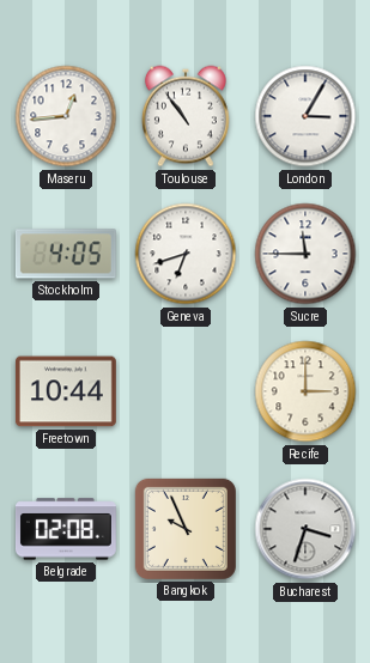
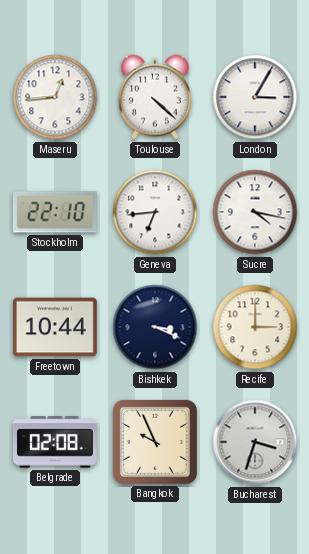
Toulouse: 10:54 -> 4:22
Stockholm: 4:05 -> 22:10
Geneva: 6:42 -> 6:44
Sucre: 11:45 -> 4:17
Bishkek: none -> 3:19
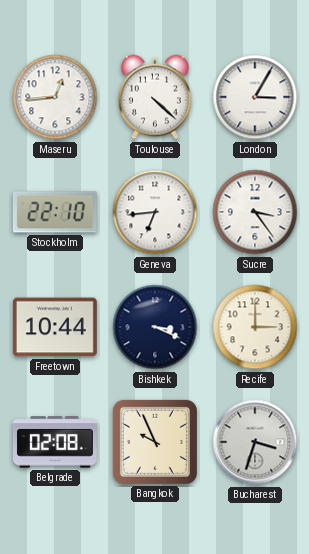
Sucre: 4:17 -> 3:24
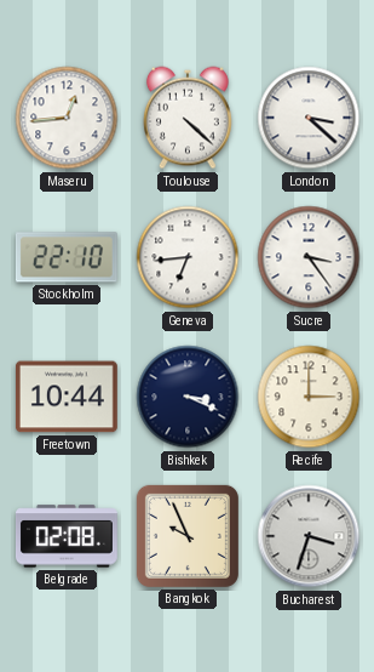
London: 3:05 -> 3:22
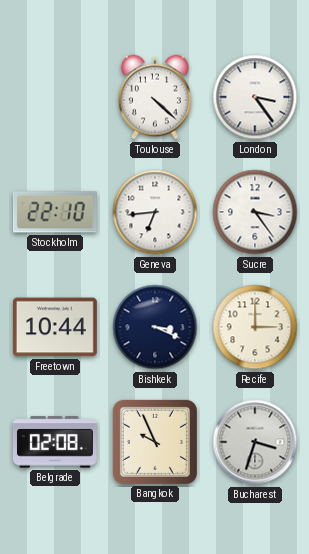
Maseru: 12:44 -> none
London: 3:22 -> 3:24
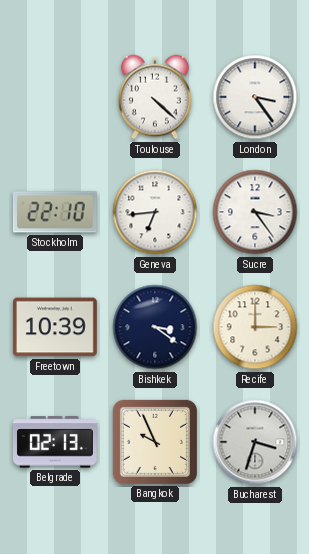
Freetown: 10:44 -> 10:39
Bishkek: 3:19 -> 3:21
Belgrade: 02:08 -> 02:13
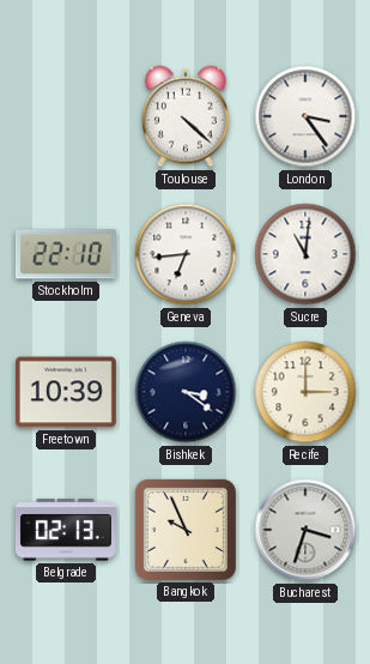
Sucre: 3:24 -> 11:01
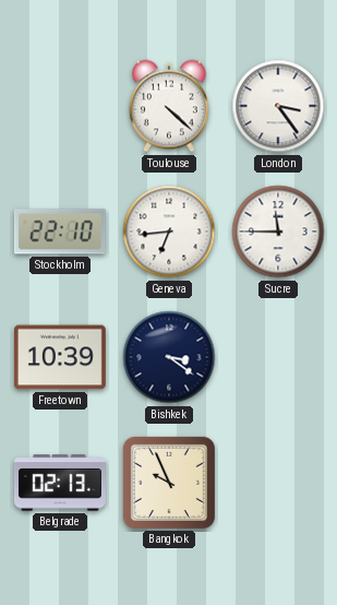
Sucre: 11:01 -> 11:45
Recife: 3:00 -> none
Bucharest: 3:33 -> none
